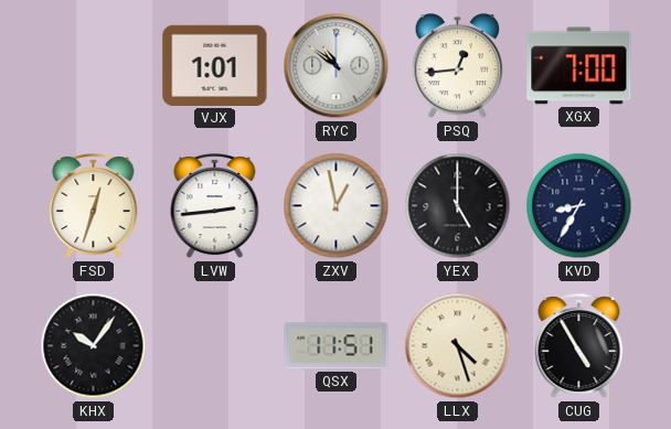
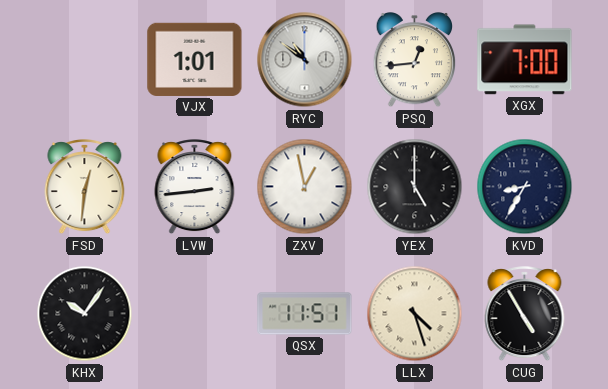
FSD: 12:33 -> 12:31
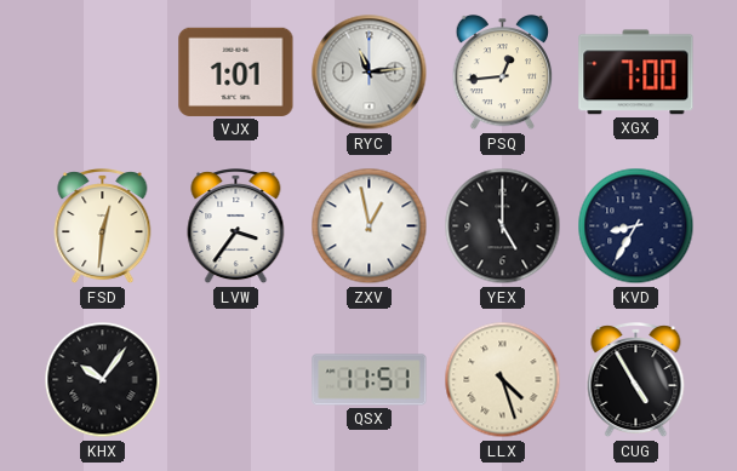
RYC: 10:51 -> 11:14
LVW: 2:44 -> 3:36
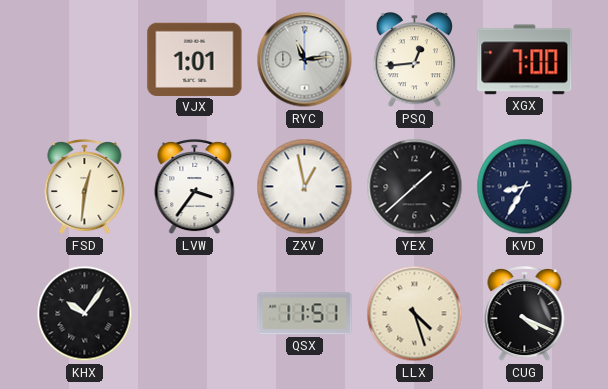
YEX: 5:00 -> 1:38
CUG: 4:55 -> 4:19
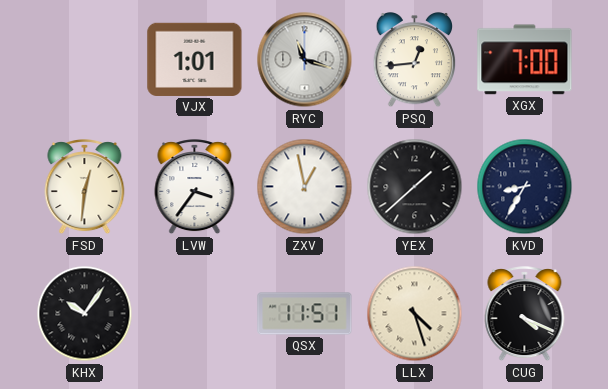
RYC: 11:14 -> 11:18
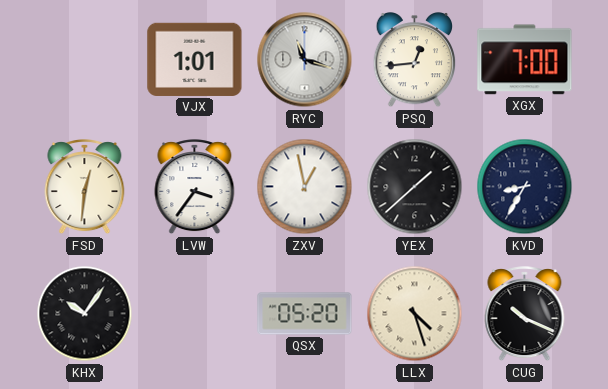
QSX: 11:51 -> 05:20
CUG: 4:19 -> 10:19
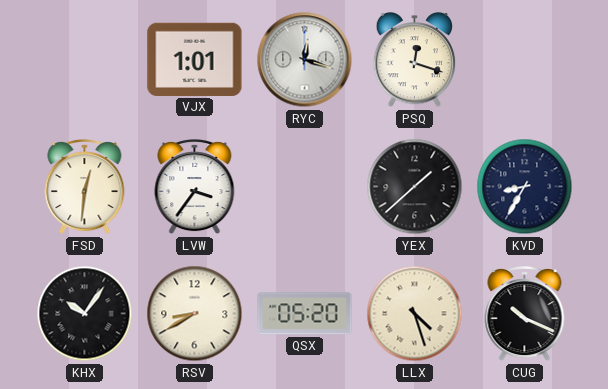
RYC: 11:18 -> 12:18
PSQ: 12:44 -> 12:18
XGX: 7:00 -> none
ZXV: 12:58 -> none
RSV: none -> 8:40
